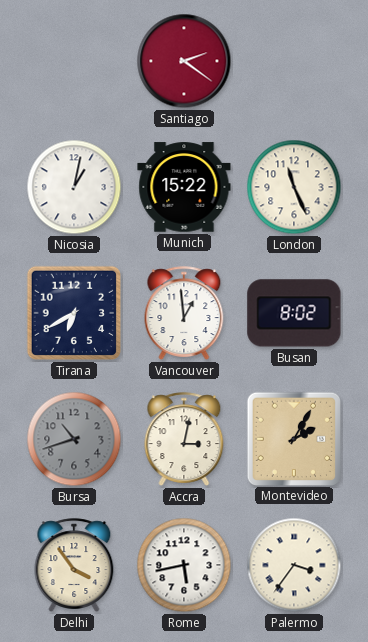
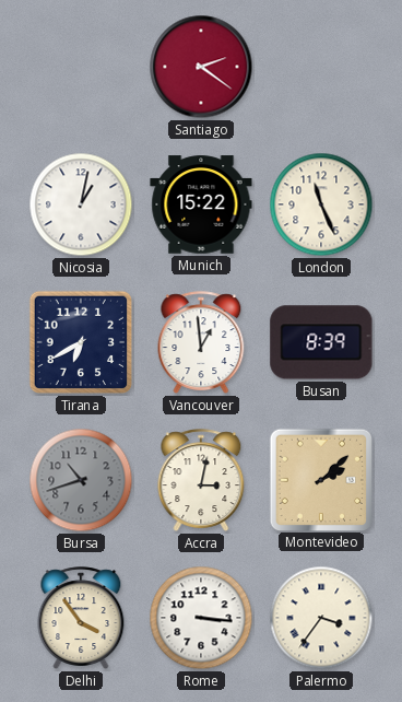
Busan: 8:02 -> 8:39
Montevideo: 2:05 -> 2:08
Rome: 5:43 -> 3:16
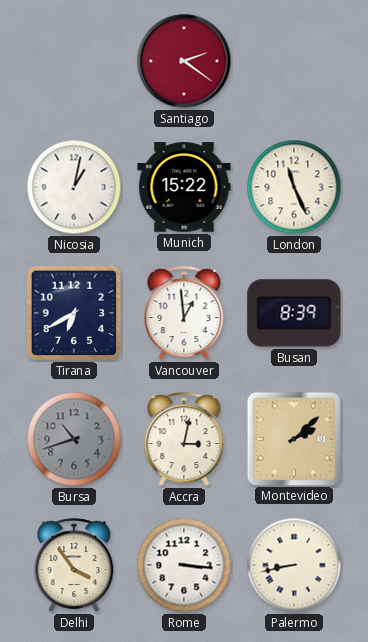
Palermo: 3:36 -> 8:43
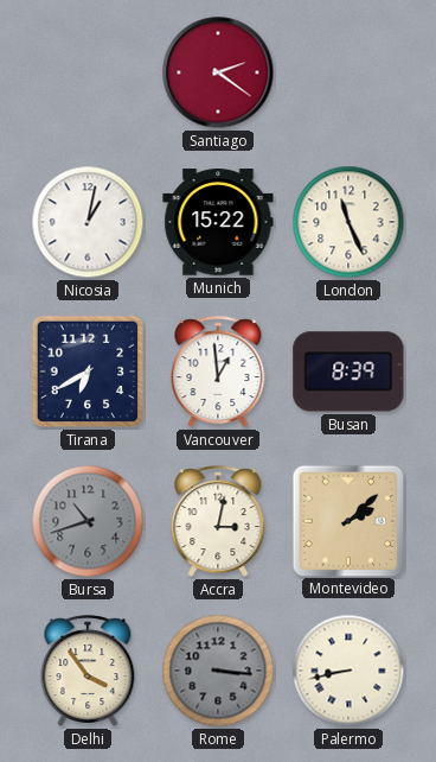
Rome dial: white -> grey
